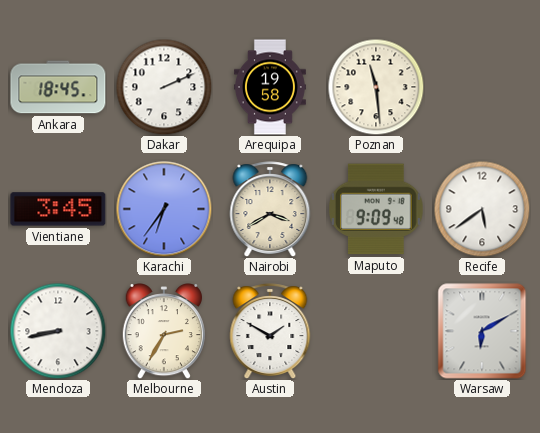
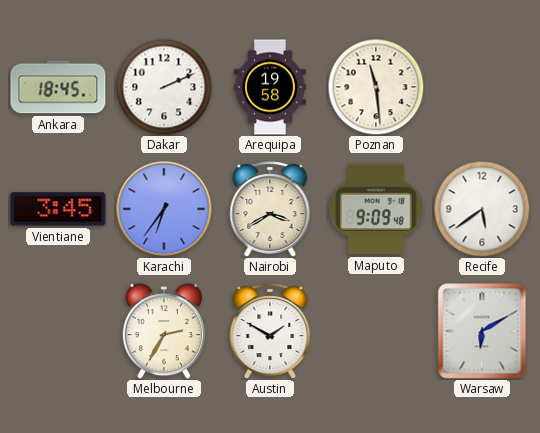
Mendoza: 8:43 -> none
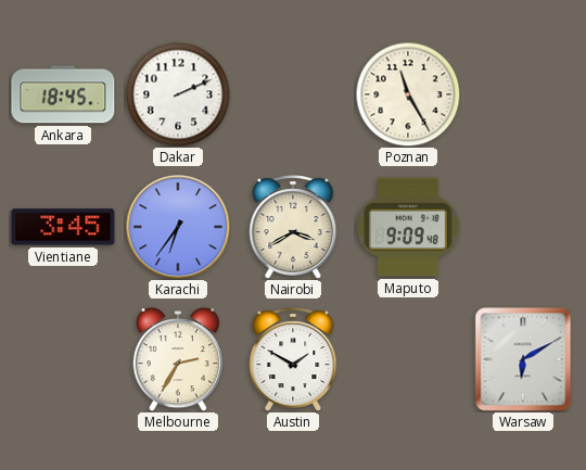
Arequipa: 19:58 -> none
Poznan: 11:29 -> 11:25
Recife: 5:39 -> none
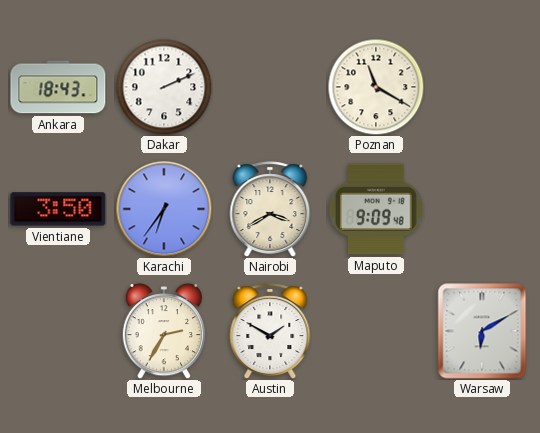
Ankara: 18:45 -> 18:43
Poznan: 11:25 -> 11:20
Vientiane: 3:45 -> 3:50
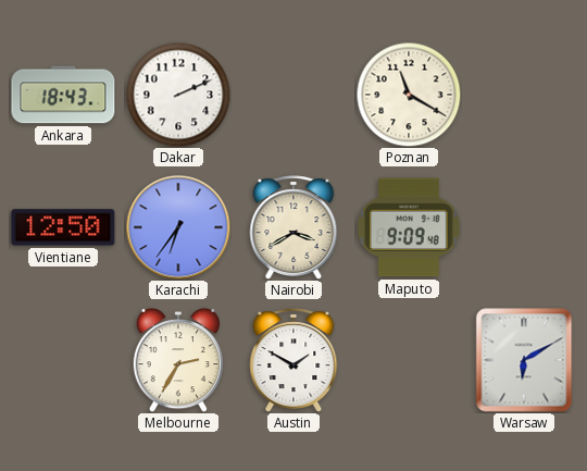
Vientiane: 3:50 -> 12:50
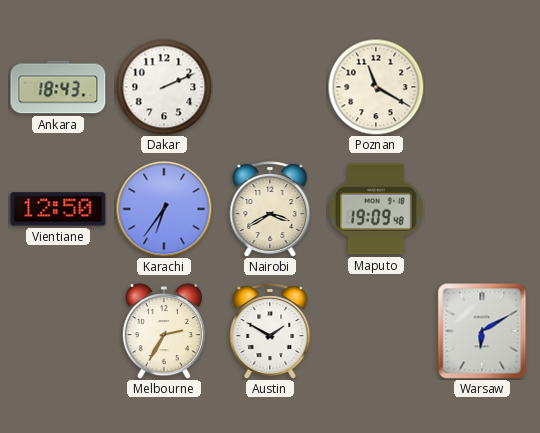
Maputo: 9:09 -> 19:09
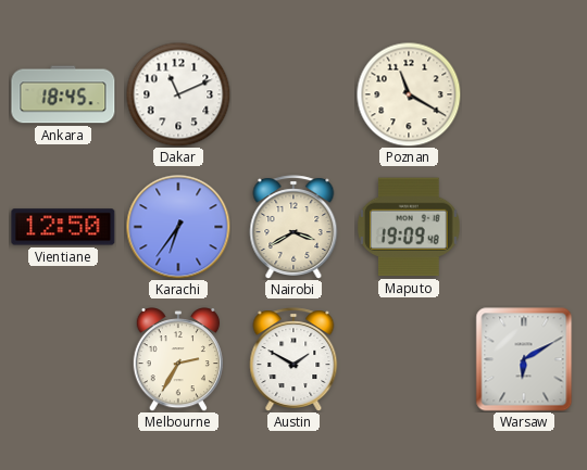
Ankara: 18:43 -> 18:45
Dakar: 2:11 -> 11:11
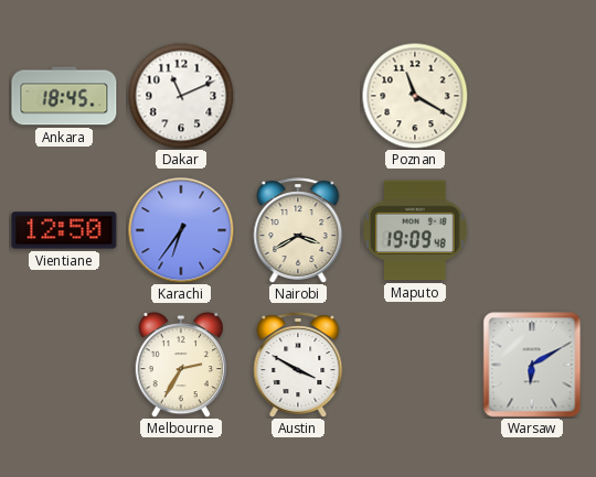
Austin: 1:50 -> 3:50
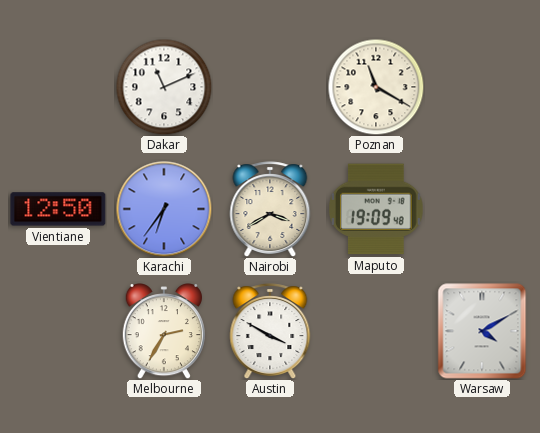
Ankara: 18:45 -> none
Warsaw: 6:10 -> 4:10
